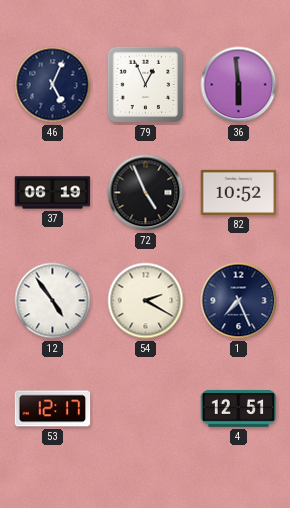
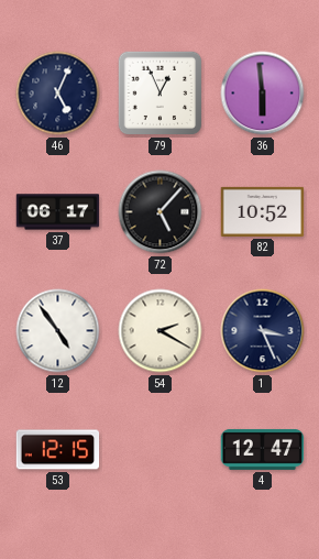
37: 06:19 -> 06:17
72: 4:56 -> 5:07
1: 7:26 -> 3:26
53: 12:17 -> 12:15
4: 12:51 -> 12:47
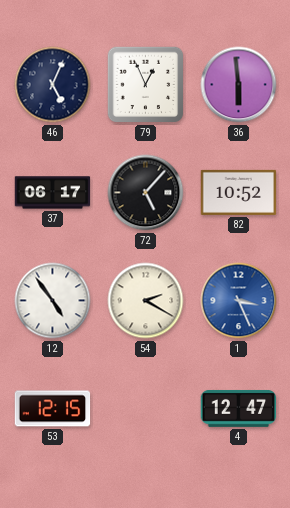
1 dial: navy -> blue
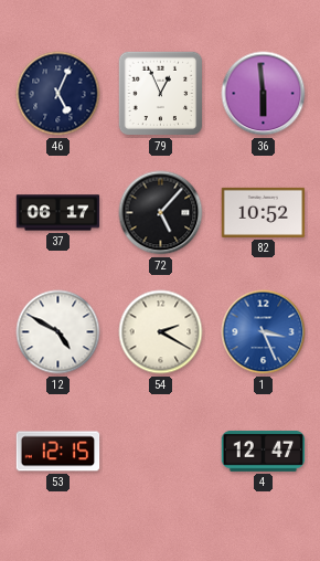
12: 4:54 -> 4:50
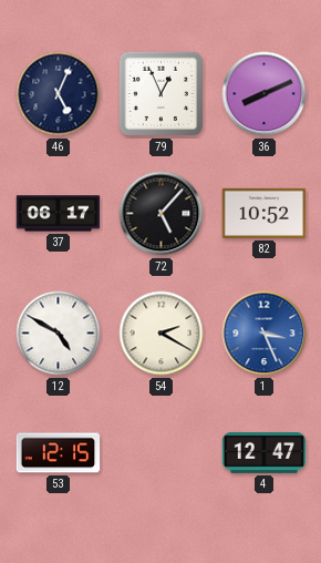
36: 5:59 -> 8:11
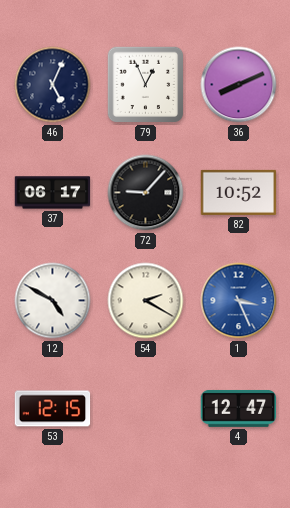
72: 5:07 -> 9:07
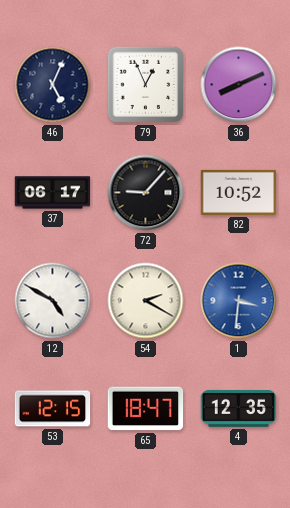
1: 3:26 -> 3:31
65: none -> 18:47
4: 12:47 -> 12:35
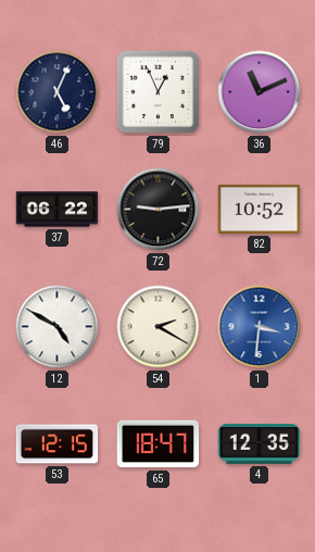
36: 8:11 -> 11:11
37: 06:17 -> 06:22
72: 9:07 -> 9:14
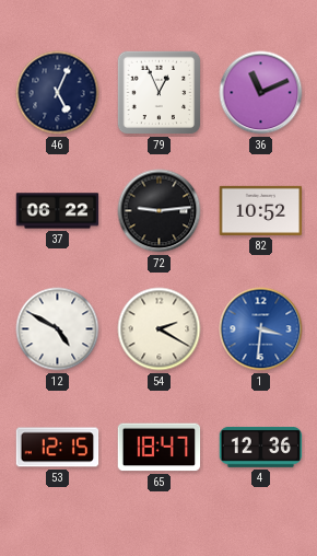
4: 12:35 -> 12:36
